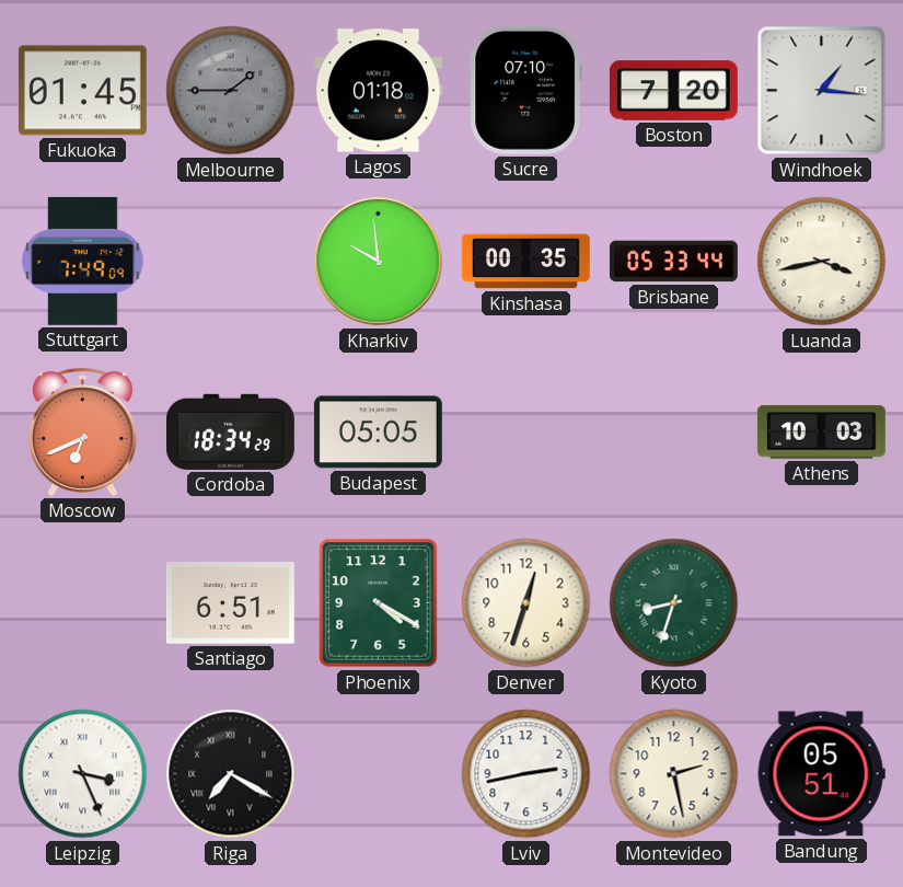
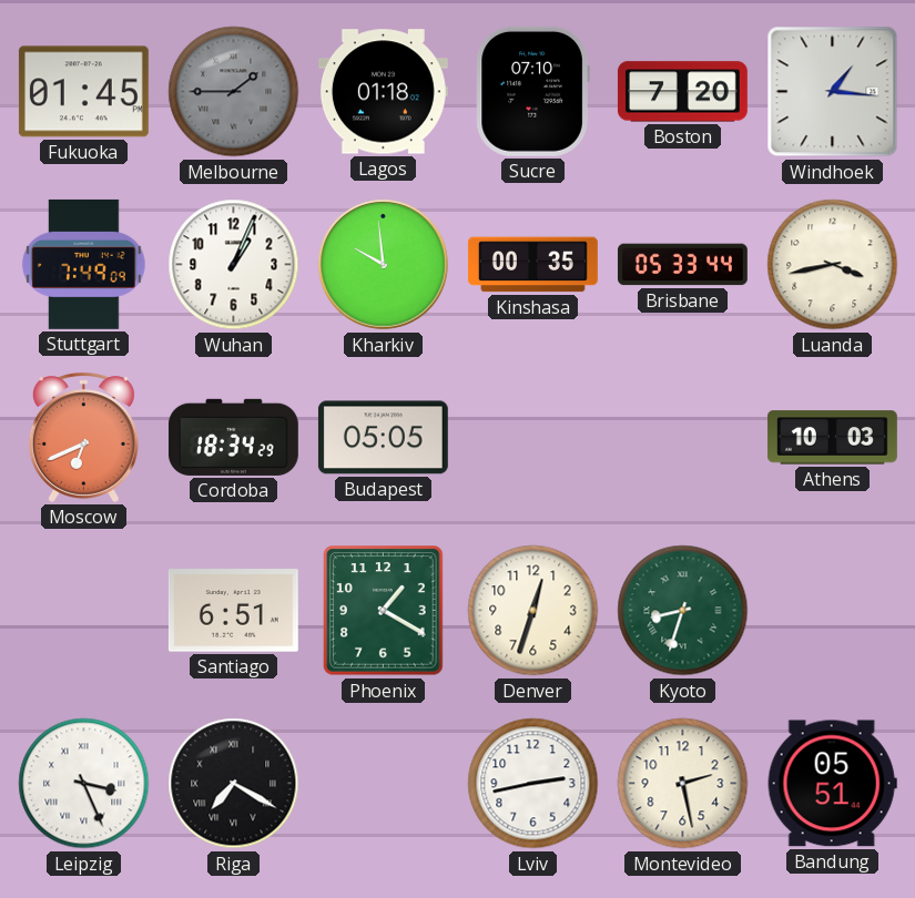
Wuhan: none -> 1:04
Phoenix: 4:20 -> 1:20
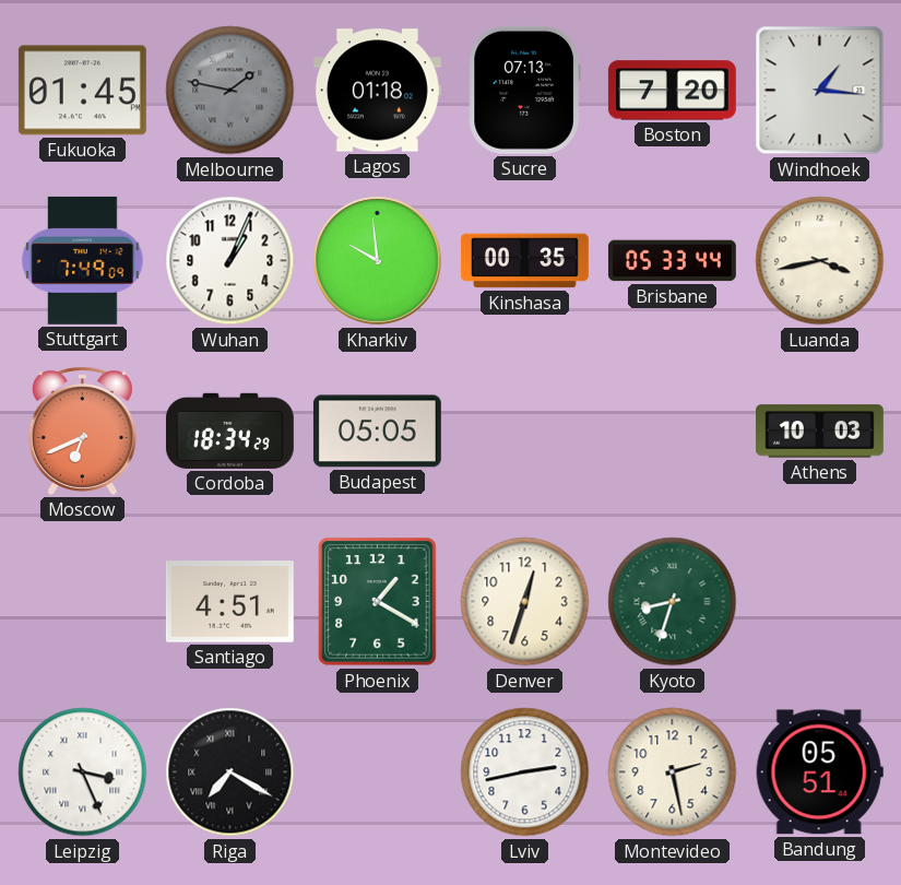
Melbourne: 1:45 -> 1:47
Sucre: 07:10 -> 07:13
Santiago: 6:51 -> 4:51
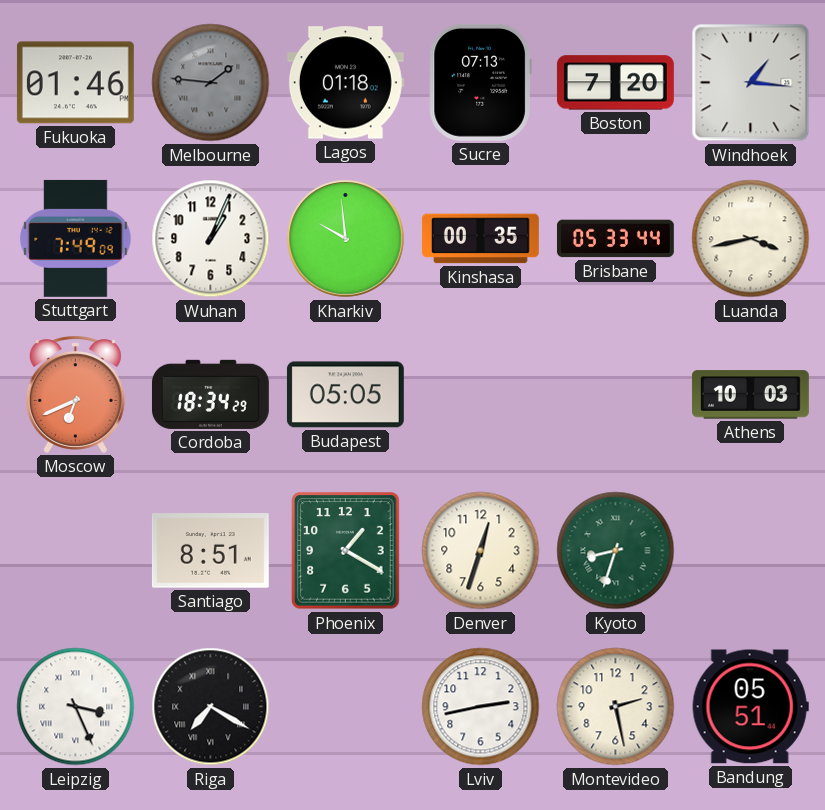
Fukuoka: 01:45 -> 01:46
Melbourne: 1:47 -> 1:46
Santiago: 4:51 -> 8:51
